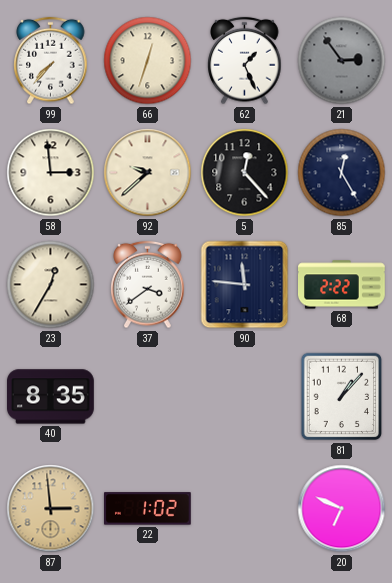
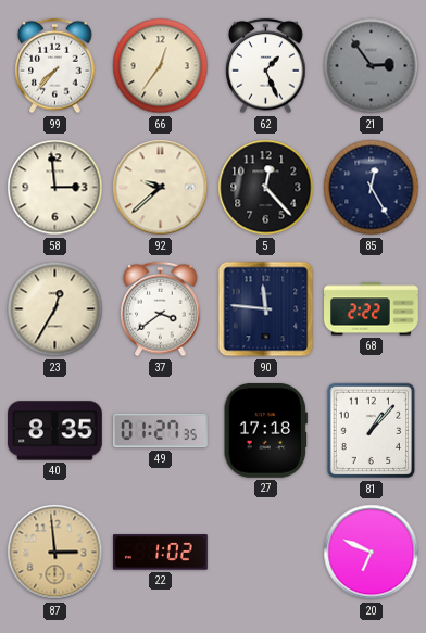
66: 12:33 -> 12:36
49: none -> 01:27
27: none -> 17:18
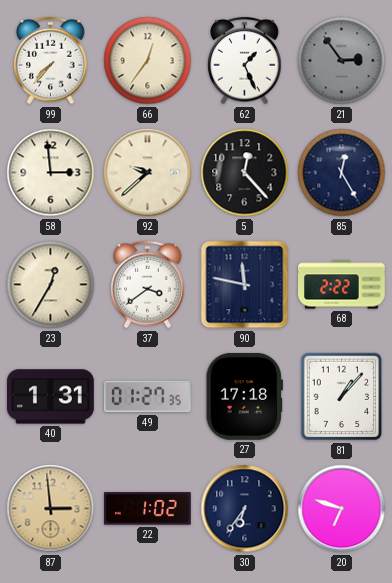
90: 11:46 -> 11:47
40: 8:35 -> 1:31
30: none -> 6:36
20: 6:49 -> 6:48
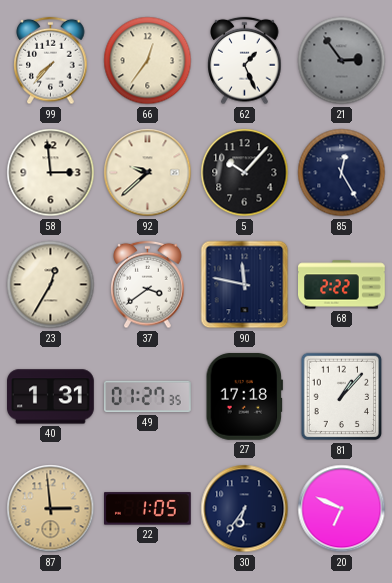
5: 12:23 -> 10:07
22: 1:02 -> 1:05
20: 6:48 -> 6:49
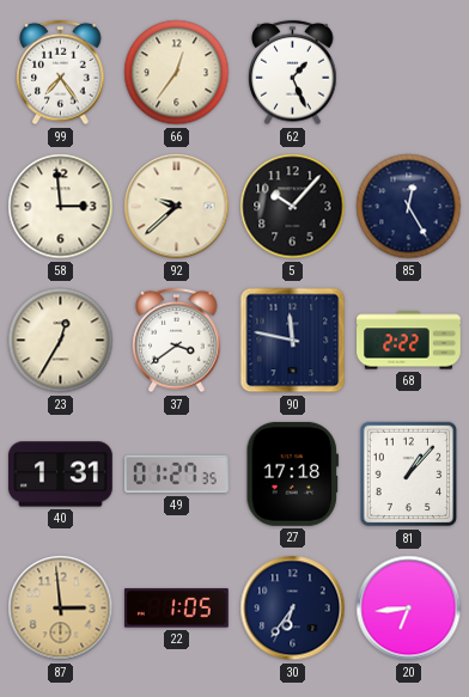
99: 7:37 -> 7:24
21: 2:54 -> none
20: 6:49 -> 6:44
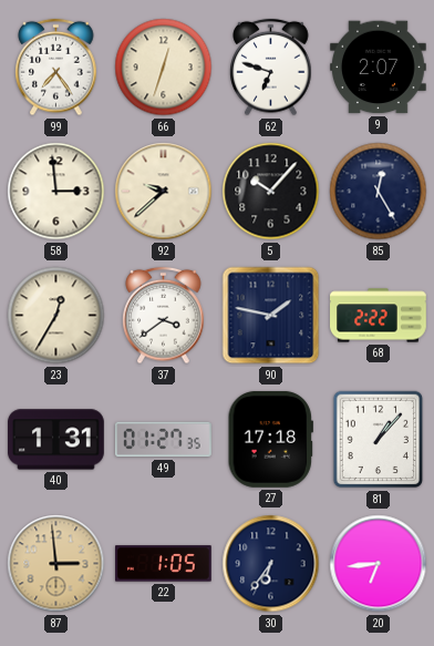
66: 12:36 -> 12:33
62: 1:26 -> 6:48
9: none -> 2:07
90: 11:47 -> 1:47
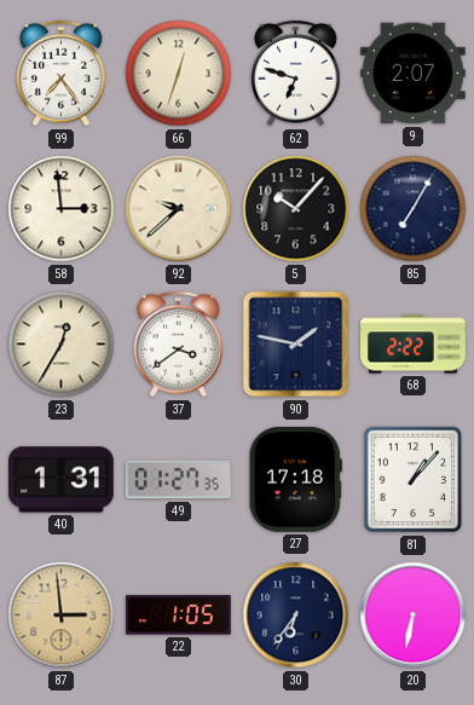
85: 12:25 -> 7:05
20: 6:44 -> 6:32
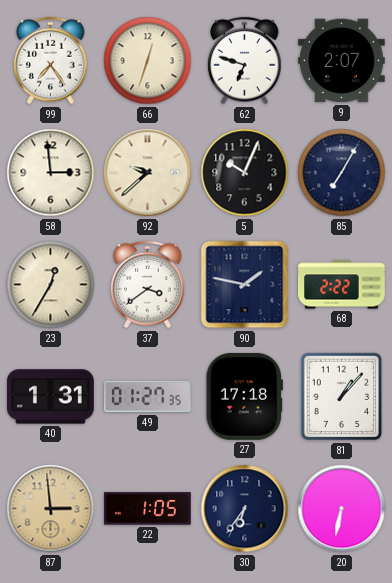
5: 10:07 -> 10:04
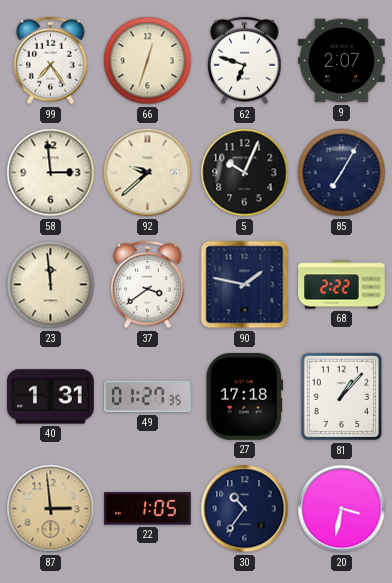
23: 12:35 -> 11:59
30: 6:36 -> 10:36
20: 6:32 -> 3:32
